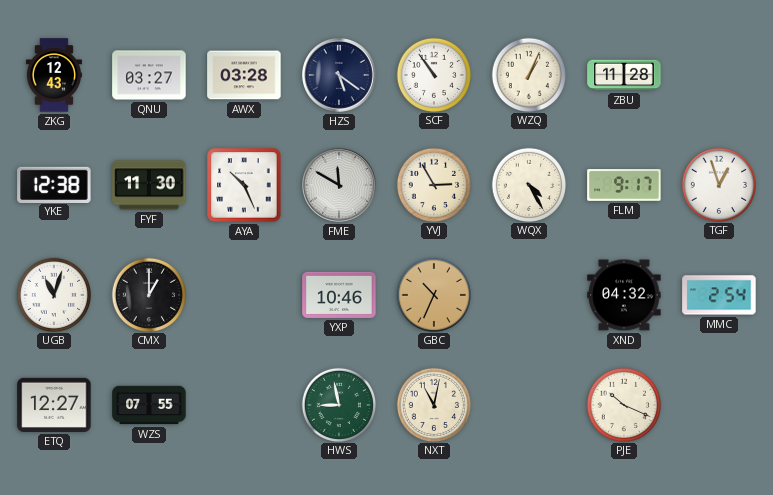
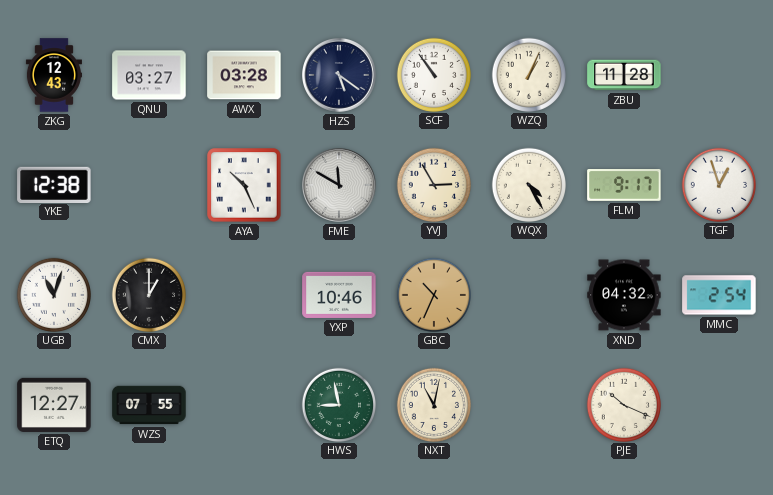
FYF: 11:30 -> none
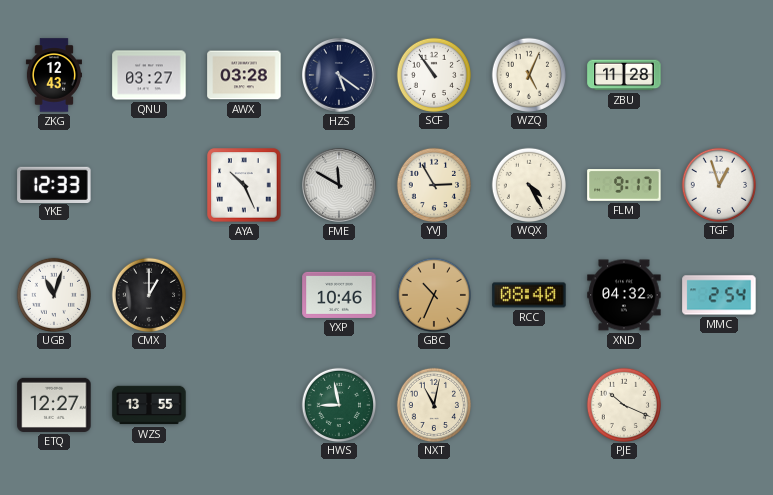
WZQ: 1:04 -> 5:04
YKE: 12:38 -> 12:33
RCC: none -> 08:40
WZS: 07:55 -> 13:55
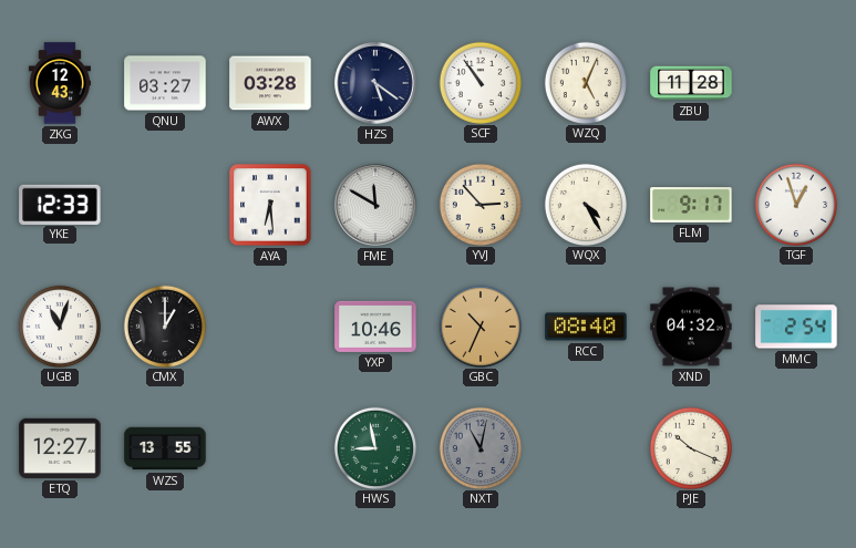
AYA: 10:26 -> 6:29
YVJ: 2:55 -> 2:53
NXT dial: cream -> grey
